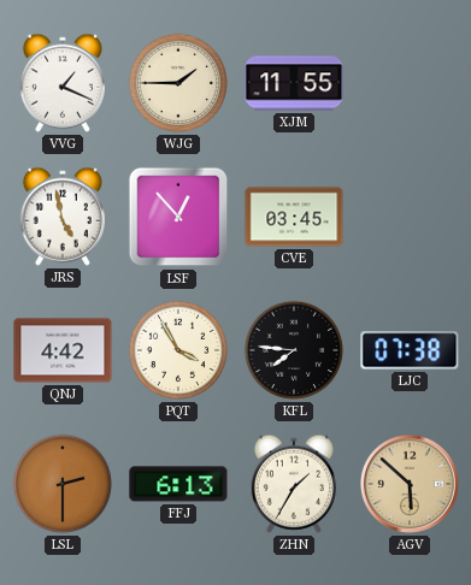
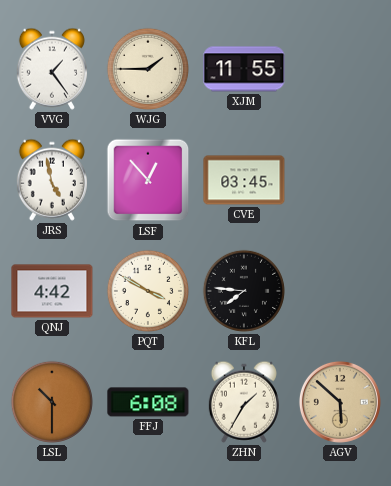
VVG: 1:19 -> 1:24
PQT: 3:55 -> 3:50
LJC: 07:38 -> none
LSL: 2:30 -> 10:30
FFJ: 6:13 -> 6:08
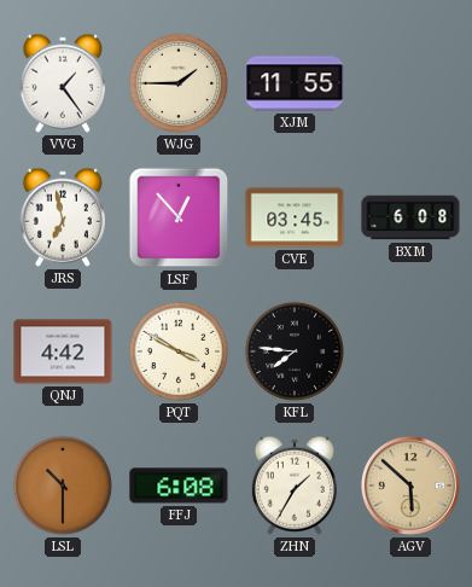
JRS: 4:58 -> 6:58
BXM: none -> 6:08
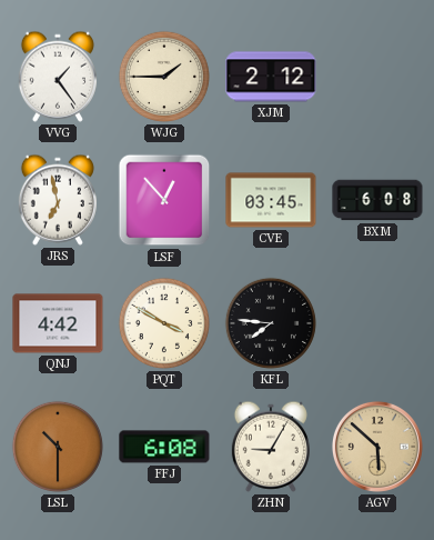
XJM: 11:55 -> 2:12
ZHN: 1:35 -> 9:05
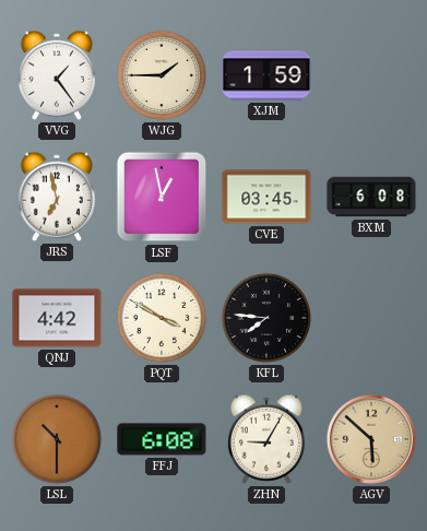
XJM: 2:12 -> 1:59
LSF: 12:53 -> 12:58
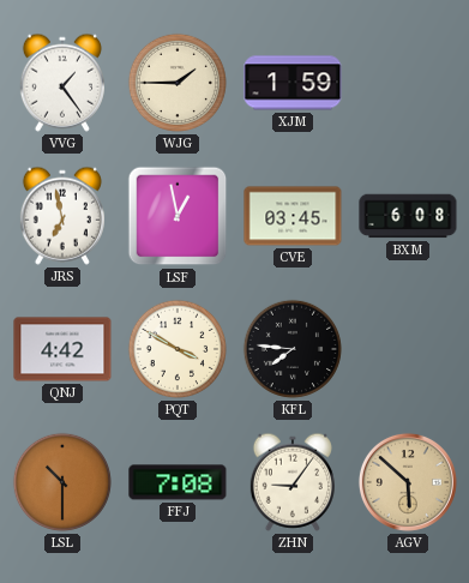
FFJ: 6:08 -> 7:08
ZHN: 9:05 -> 9:06
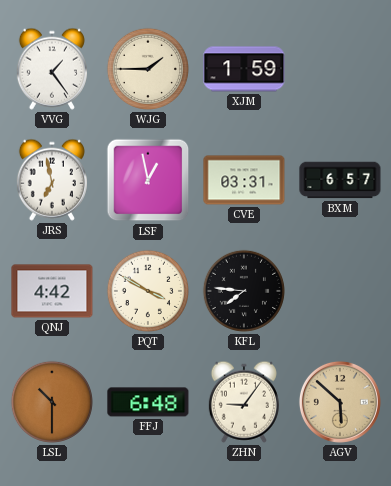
CVE: 03:45 -> 03:31
BXM: 6:08 -> 6:57
FFJ: 7:08 -> 6:48
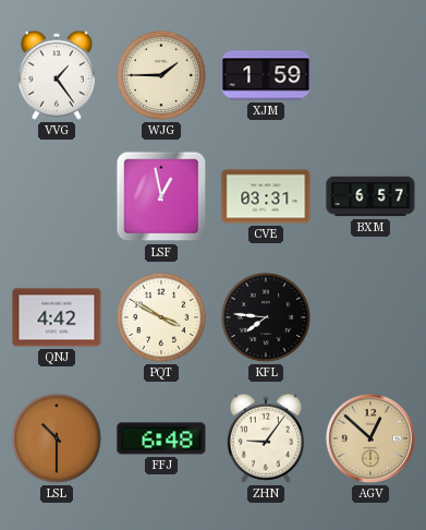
JRS: 6:58 -> none
AGV: 5:52 -> 12:52
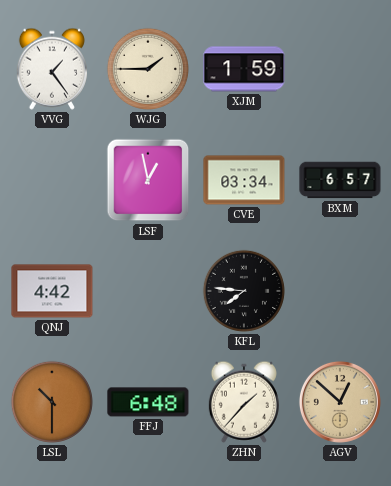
CVE: 03:31 -> 03:34
PQT: 3:50 -> none
ZHN: 9:06 -> 1:37
